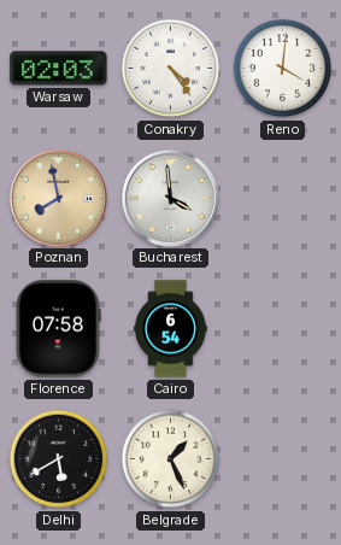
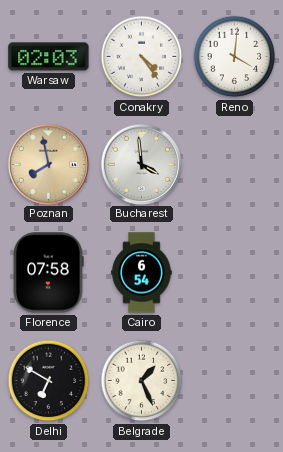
Delhi: 5:40 -> 6:50
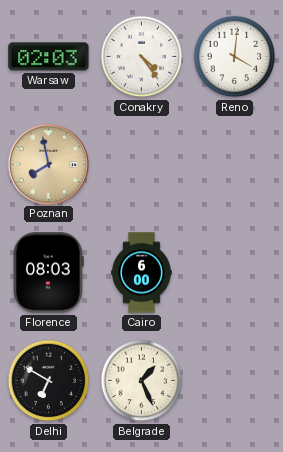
Bucharest: 3:59 -> none
Florence: 07:58 -> 08:03
Cairo: 6:54 -> 6:00
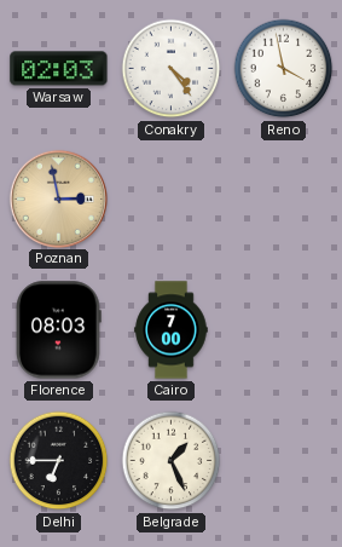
Reno: 4:01 -> 3:58
Poznan: 7:58 -> 2:58
Cairo: 6:00 -> 7:00
Delhi: 6:50 -> 6:45
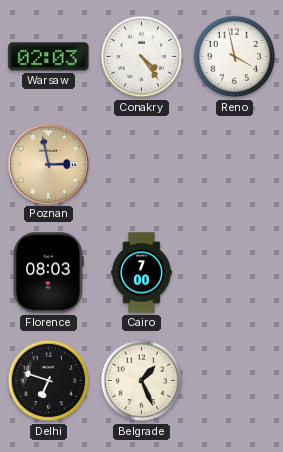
Delhi: 6:45 -> 6:48
